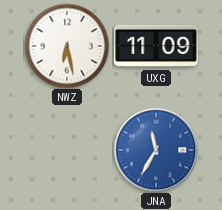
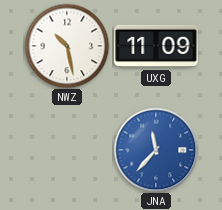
NWZ: 6:28 -> 10:28
JNA: 11:35 -> 11:37
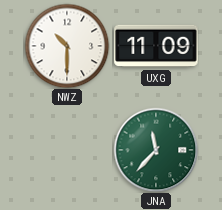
NWZ: 10:28 -> 10:30
JNA dial: blue -> green
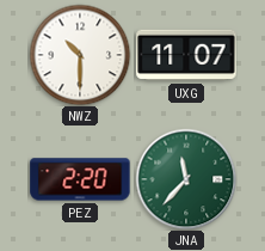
UXG: 11:09 -> 11:07
PEZ: none -> 2:20
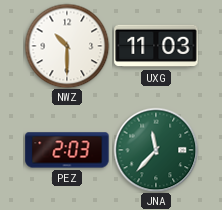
UXG: 11:07 -> 11:03
PEZ: 2:20 -> 2:03
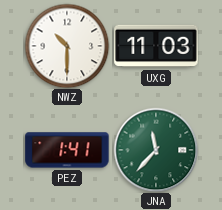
PEZ: 2:03 -> 1:41
